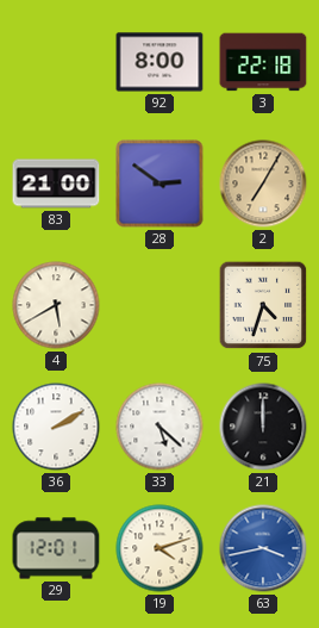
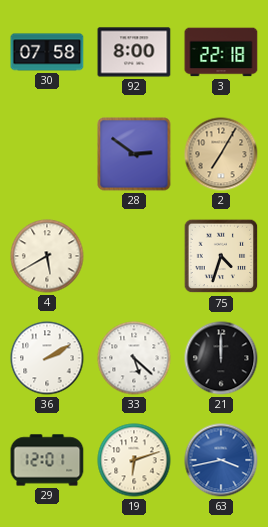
30: none -> 07:58
83: 21:00 -> none
19: 4:12 -> 6:12
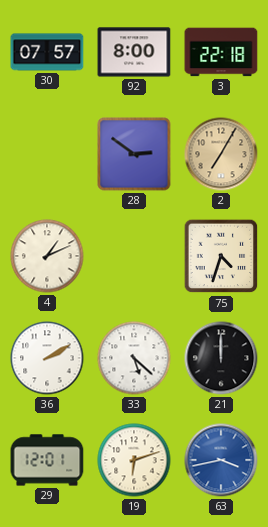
30: 07:58 -> 07:57
4: 5:40 -> 1:11
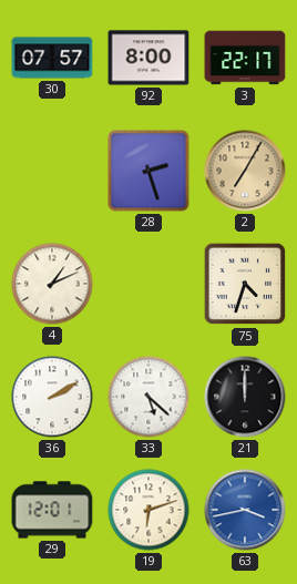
3: 22:18 -> 22:17
28: 2:51 -> 2:27
